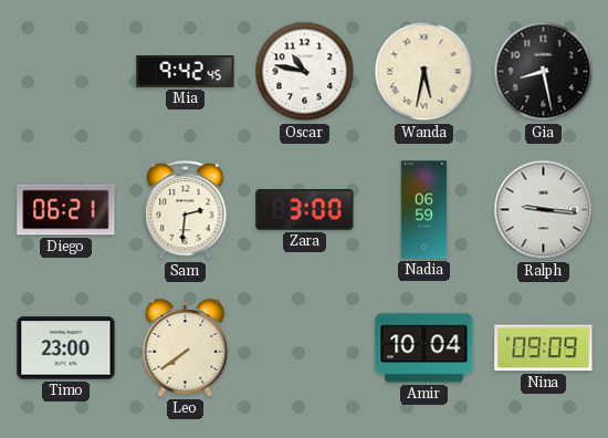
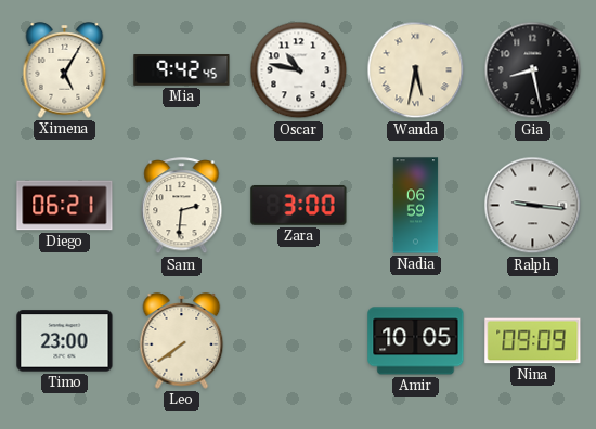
Ximena: none -> 5:05
Amir: 10:04 -> 10:05
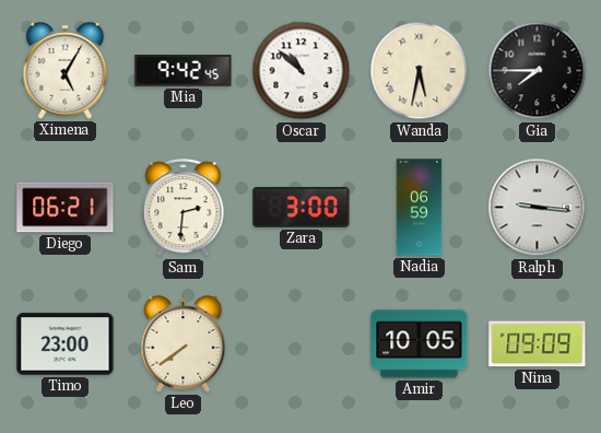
Oscar: 10:47 -> 10:52
Gia: 8:28 -> 7:45
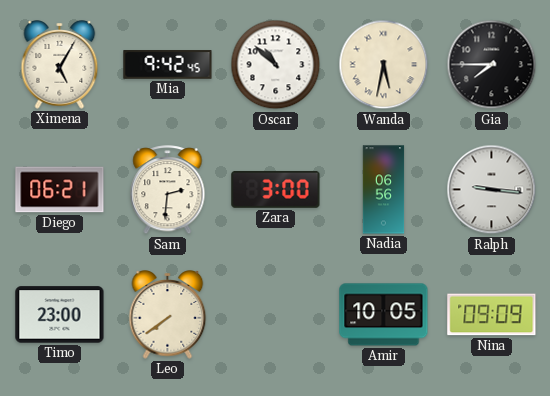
Nadia: 06:59 -> 06:56
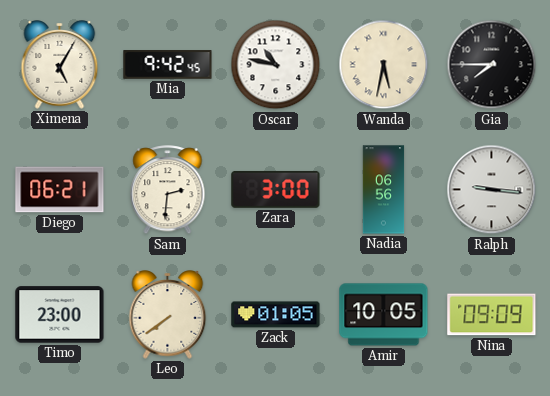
Oscar: 10:52 -> 10:47
Zack: none -> 01:05
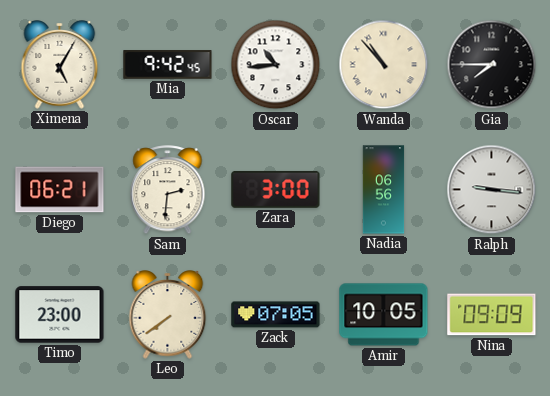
Oscar: 10:47 -> 10:44
Wanda: 5:32 -> 10:53
Zack: 01:05 -> 07:05
